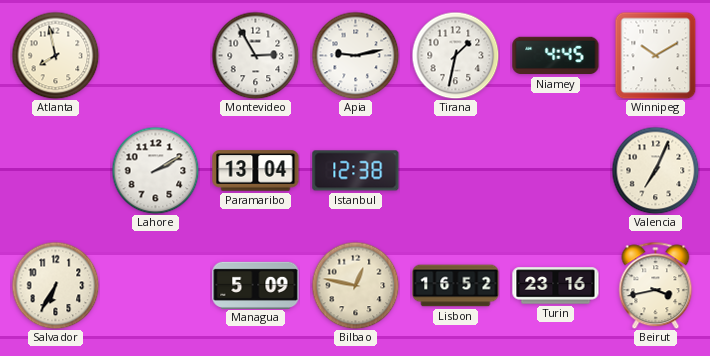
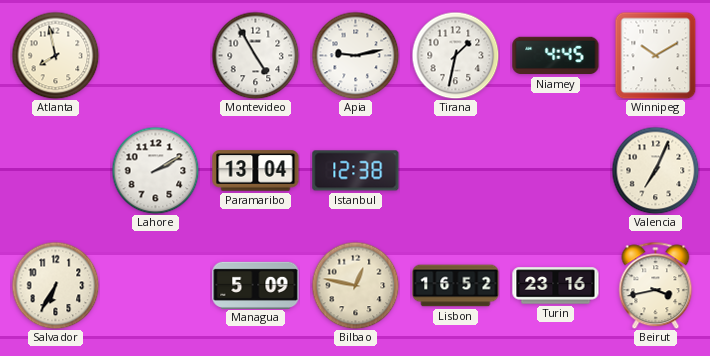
Montevideo: 2:55 -> 4:55
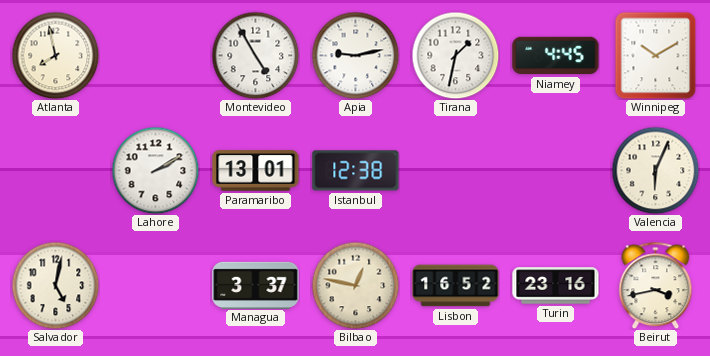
Paramaribo: 13:04 -> 13:01
Valencia: 7:04 -> 6:04
Salvador: 6:35 -> 5:02
Managua: 5:09 -> 3:37
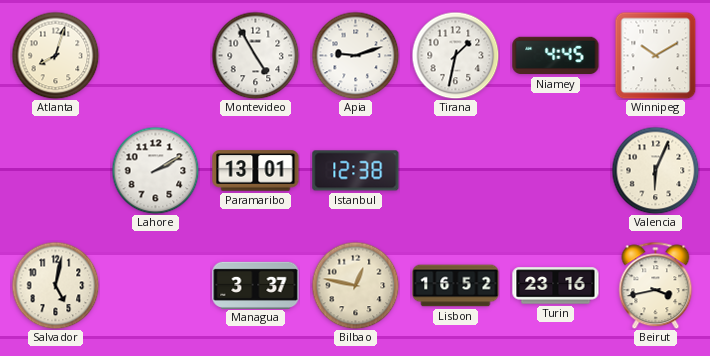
Atlanta: 7:58 -> 8:03
Apia: 9:13 -> 9:12
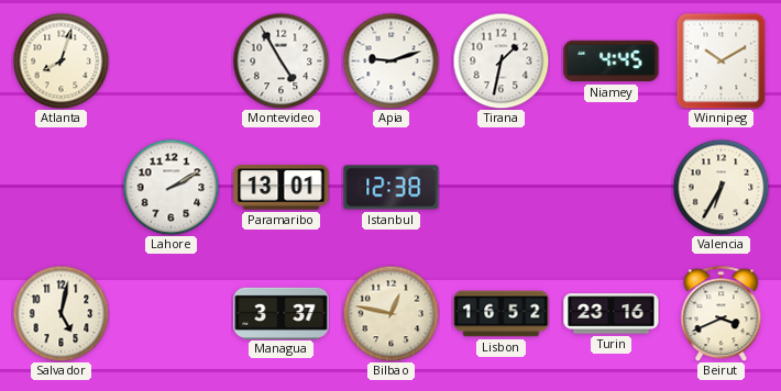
Valencia: 6:04 -> 6:35
Beirut: 3:43 -> 3:41
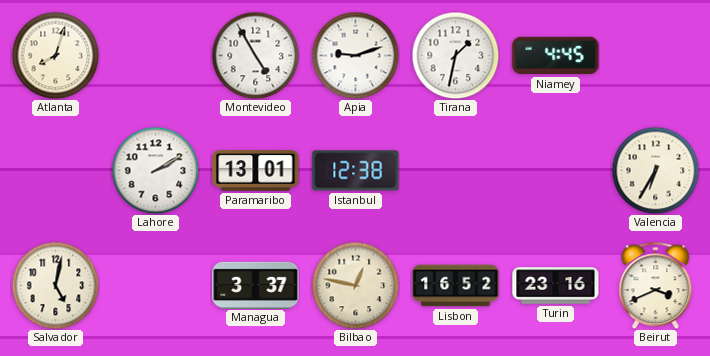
Winnipeg: 10:10 -> none
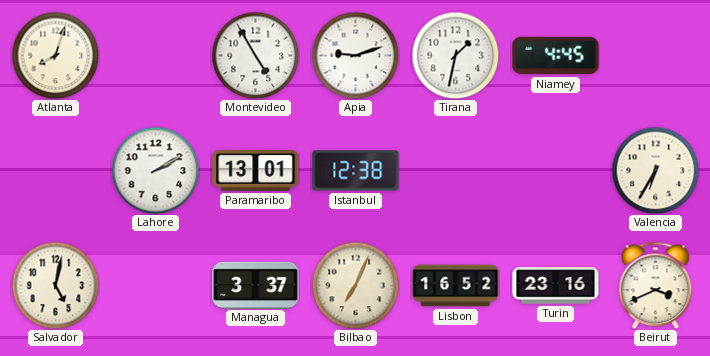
Bilbao: 12:47 -> 7:04
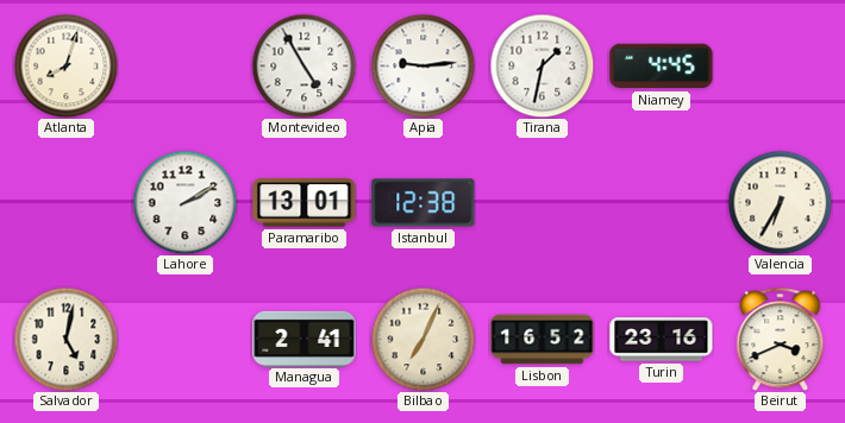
Apia: 9:12 -> 9:14
Managua: 3:37 -> 2:41
